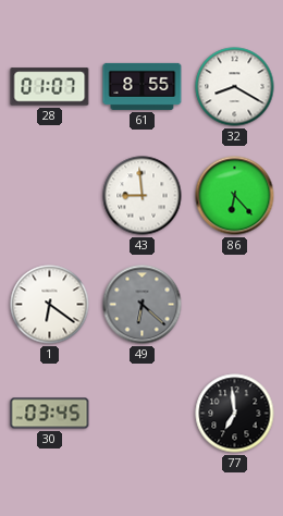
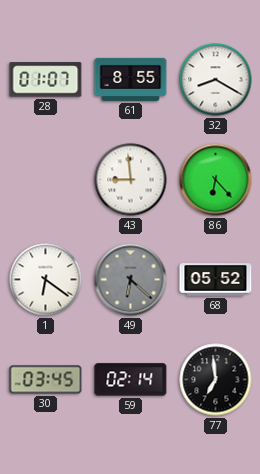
68: none -> 05:52
59: none -> 02:14
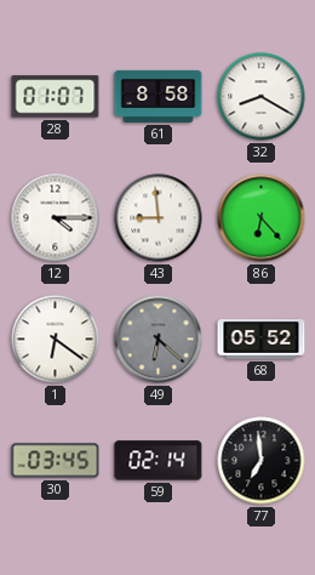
61: 8:55 -> 8:58
12: none -> 4:15
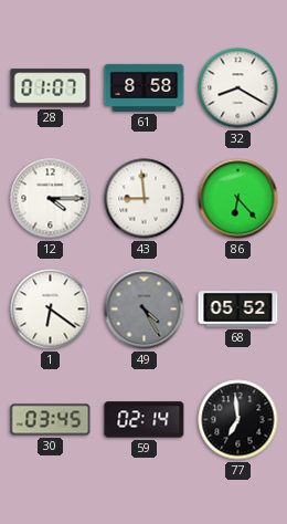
49: 6:22 -> 4:25
